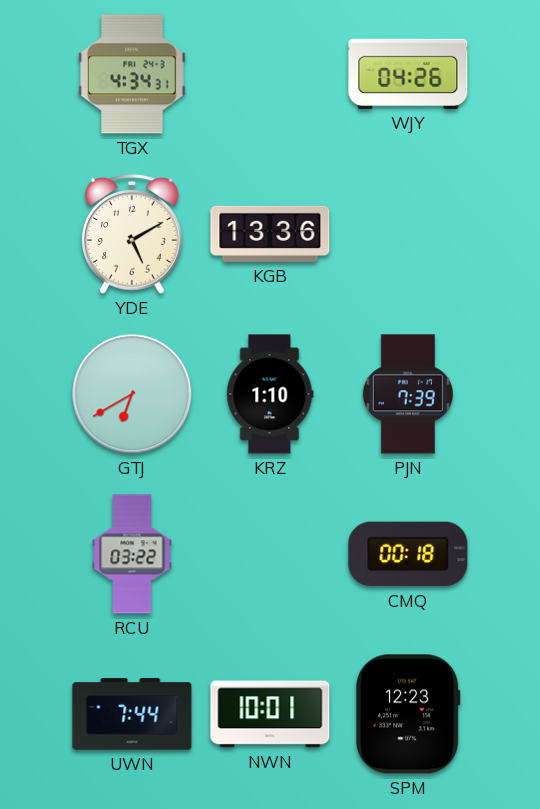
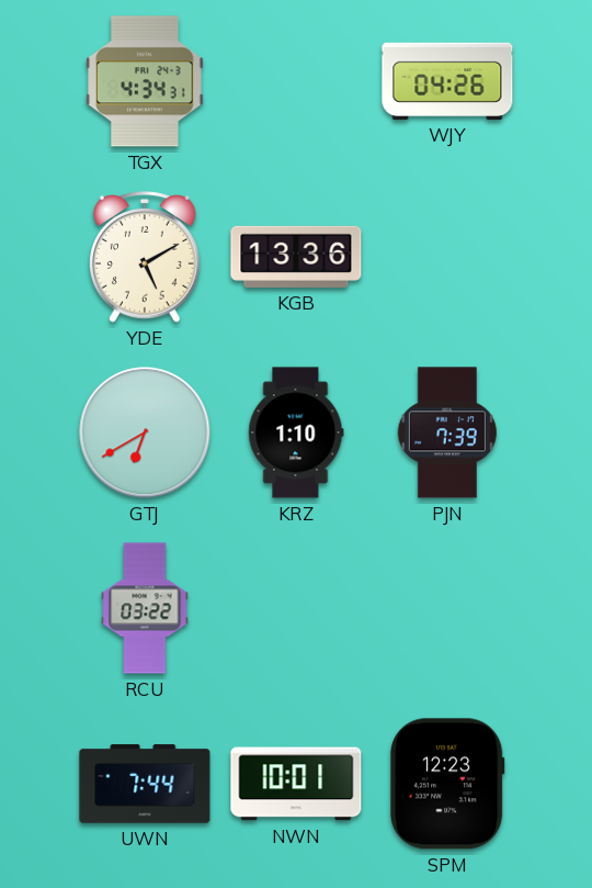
CMQ: 00:18 -> none
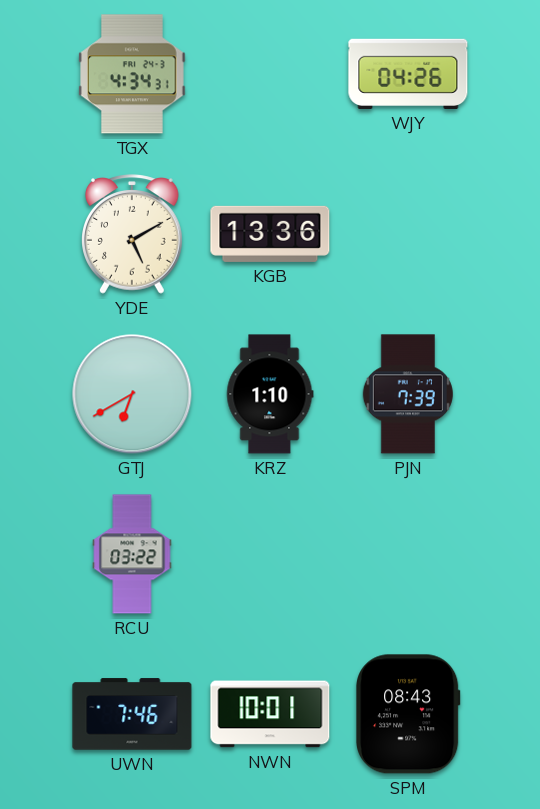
UWN: 7:44 -> 7:46
SPM: 12:23 -> 08:43
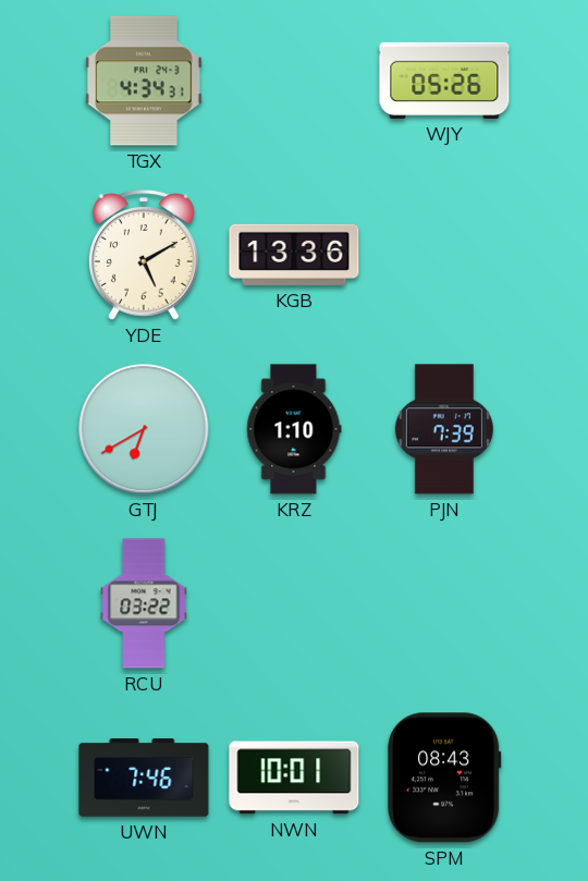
WJY: 04:26 -> 05:26
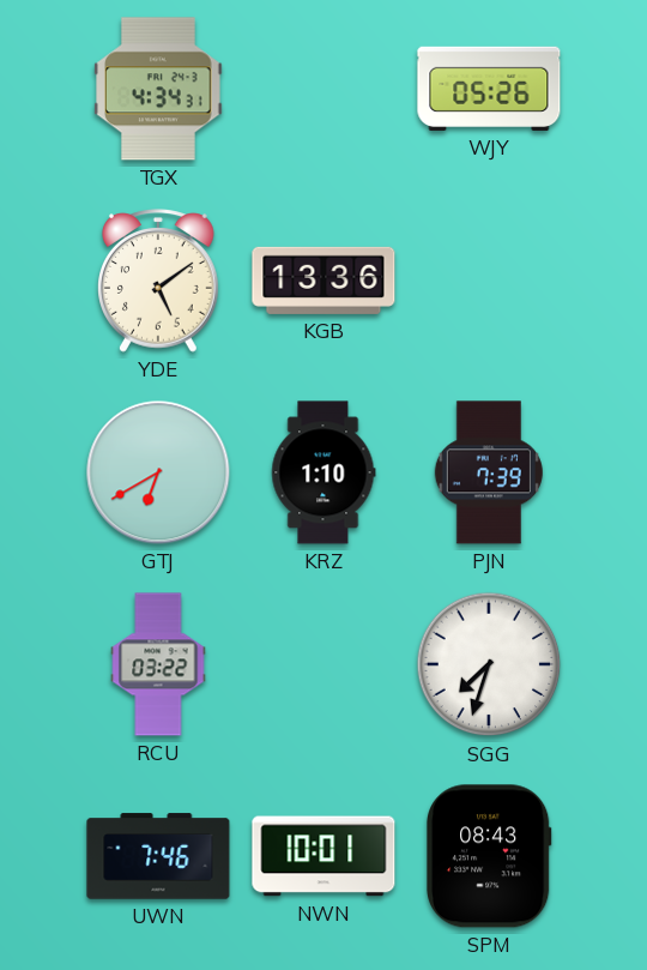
YDE: 5:10 -> 5:09
SGG: none -> 7:33
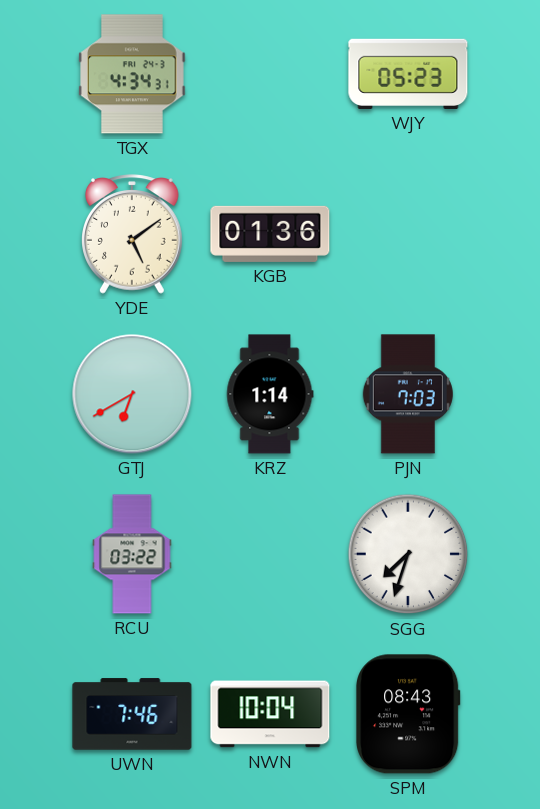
WJY: 05:26 -> 05:23
KGB: 13:36 -> 01:36
KRZ: 1:10 -> 1:14
PJN: 7:39 -> 7:03
NWN: 10:01 -> 10:04
